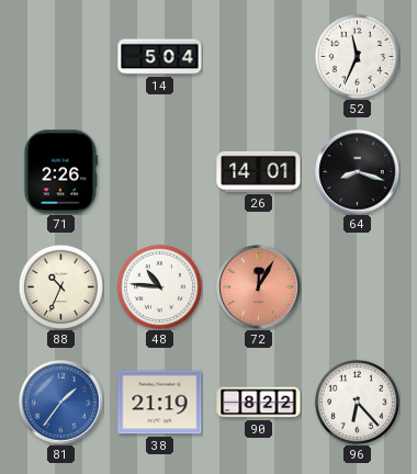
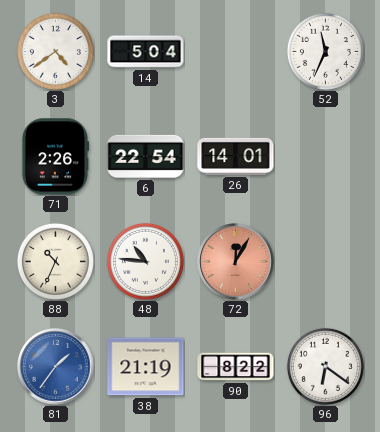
3: none -> 4:39
6: none -> 22:54
64: 8:18 -> none
96: 6:23 -> 6:21
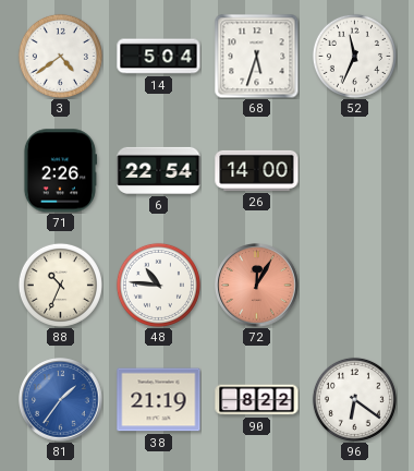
68: none -> 5:33
26: 14:01 -> 14:00
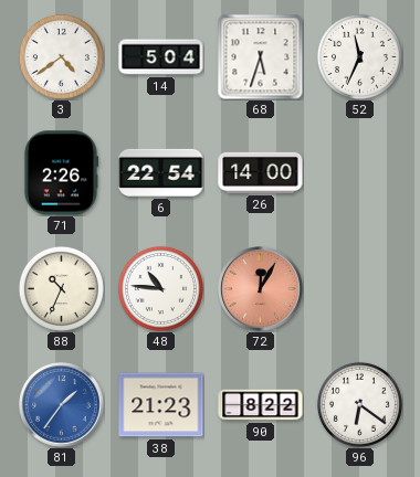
38: 21:19 -> 21:23
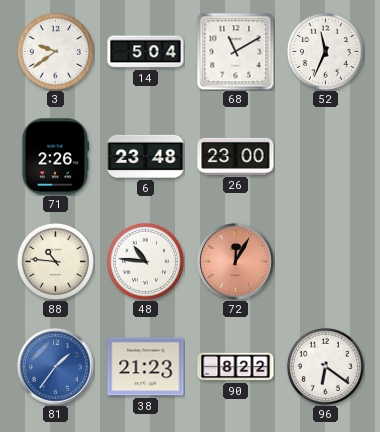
3: 4:39 -> 9:39
68: 5:33 -> 11:10
6: 22:54 -> 23:48
26: 14:00 -> 23:00
88: 10:34 -> 10:46
